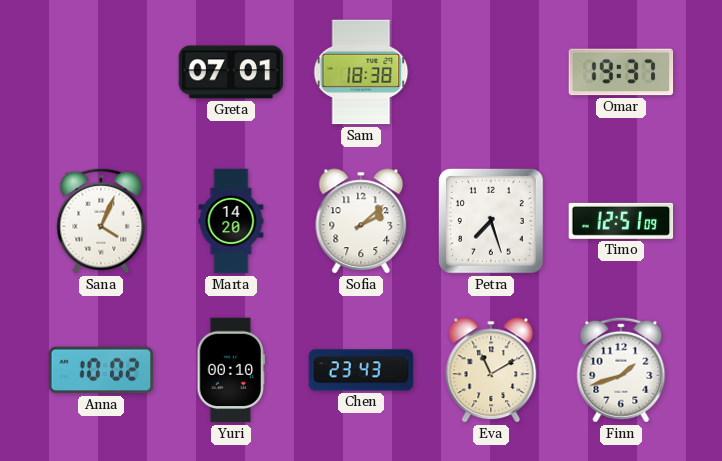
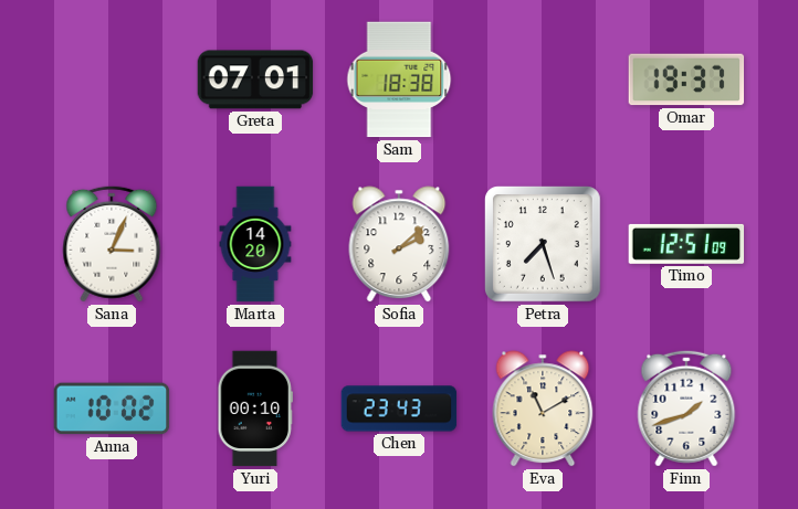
Sana: 4:04 -> 3:04
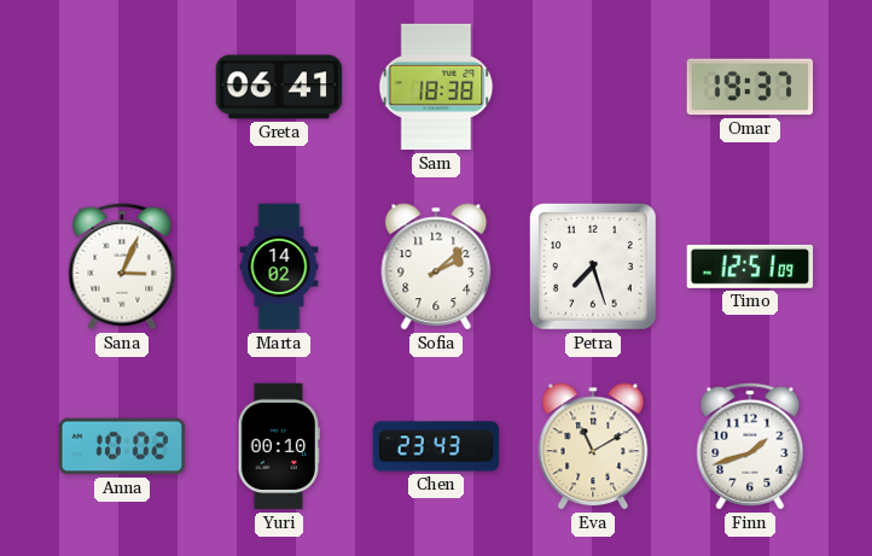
Greta: 07:01 -> 06:41
Marta: 14:20 -> 14:02
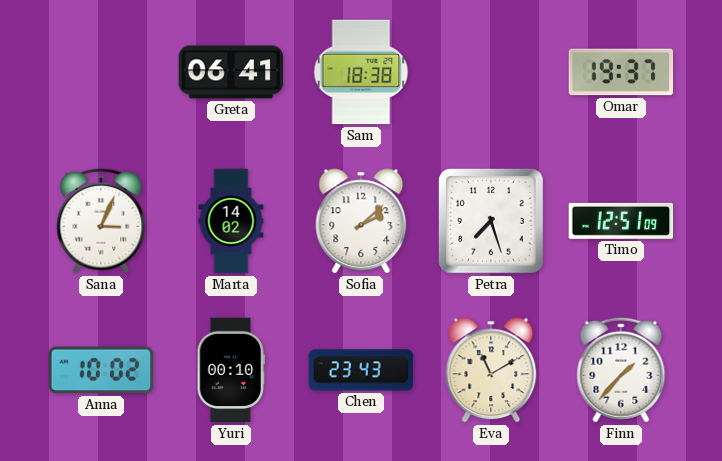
Finn: 1:42 -> 1:37
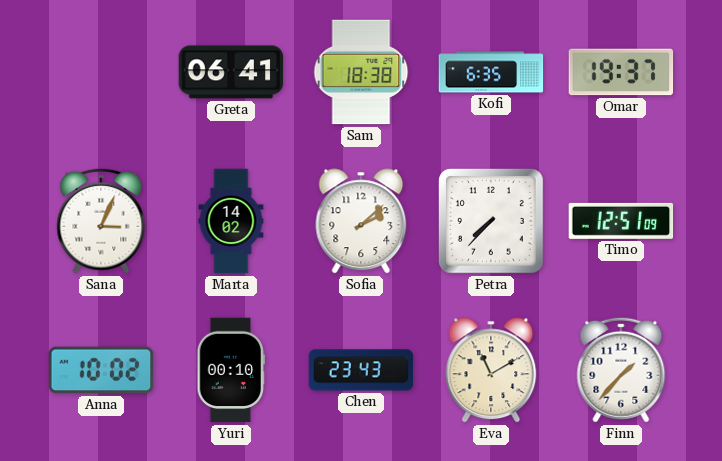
Kofi: none -> 6:35
Petra: 7:27 -> 7:37
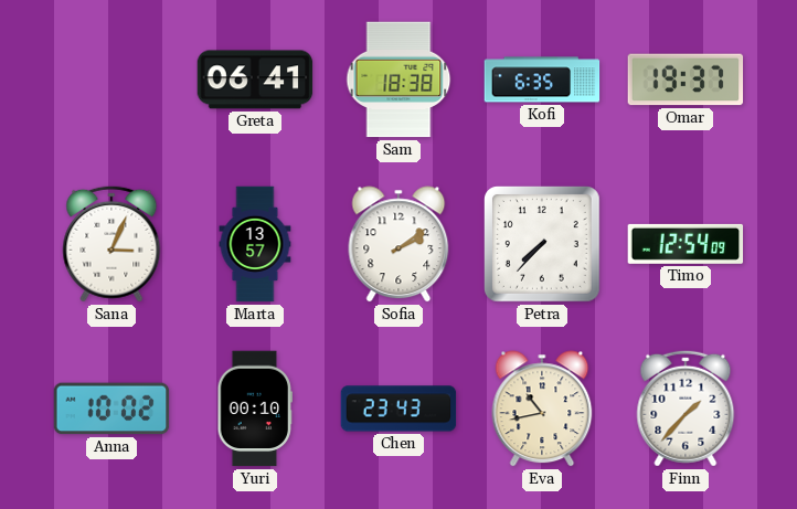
Marta: 14:02 -> 13:57
Sofia: 2:08 -> 2:09
Timo: 12:51 -> 12:54
Eva: 11:10 -> 10:43
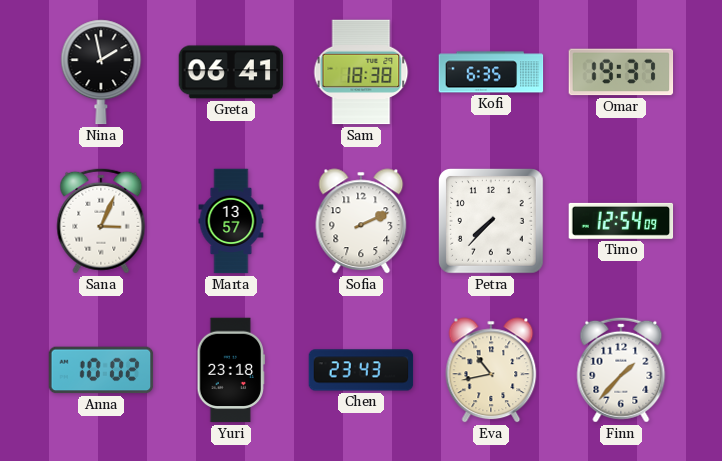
Nina: none -> 1:58
Sofia: 2:09 -> 2:11
Yuri: 00:10 -> 23:18
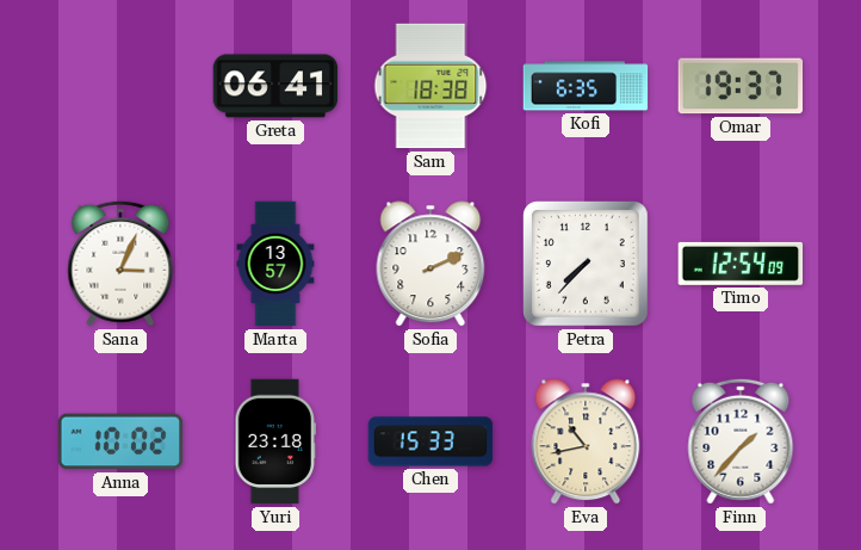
Nina: 1:58 -> none
Chen: 23:43 -> 15:33
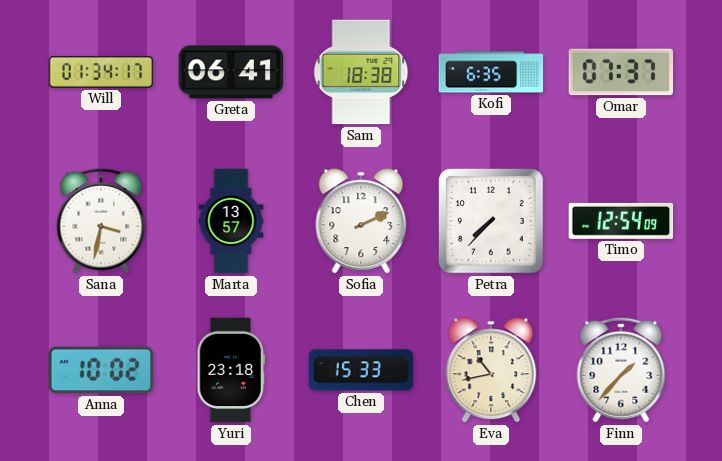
Will: none -> 01:34
Omar: 19:37 -> 07:37
Sana: 3:04 -> 3:32
